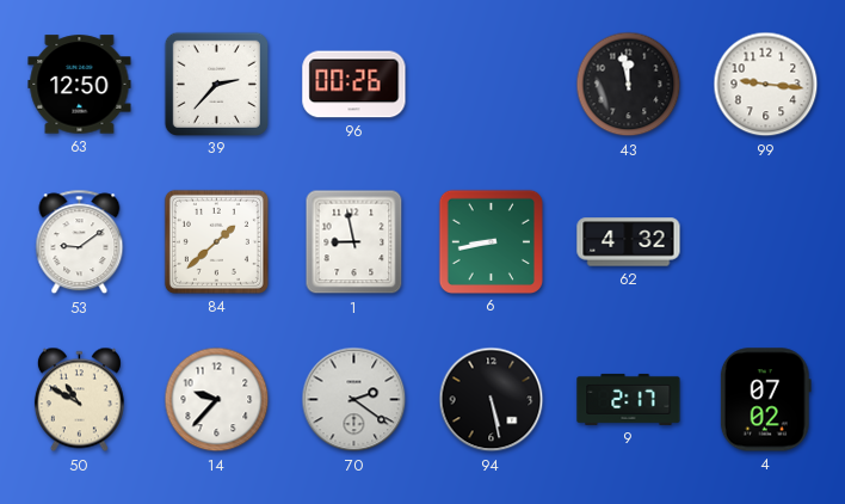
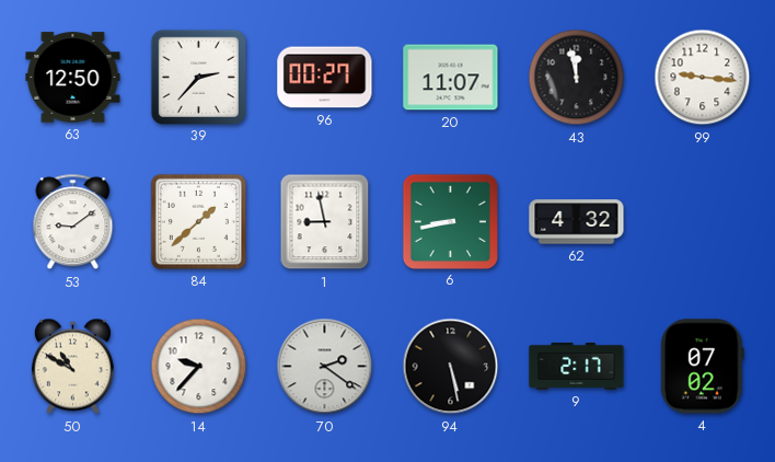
96: 00:26 -> 00:27
20: none -> 11:07
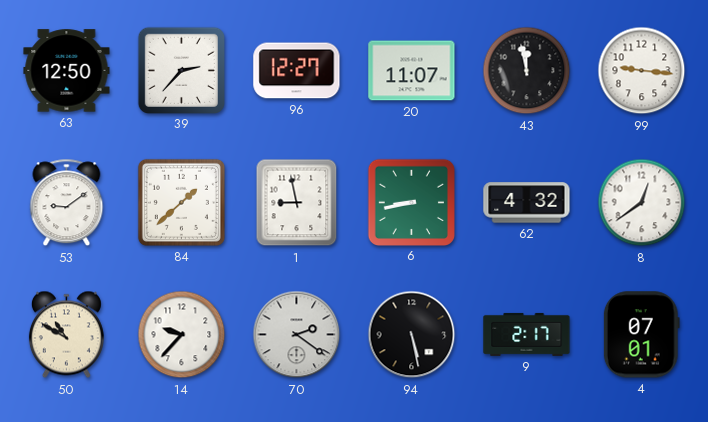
96: 00:27 -> 12:27
8: none -> 12:39
4: 07:02 -> 07:01
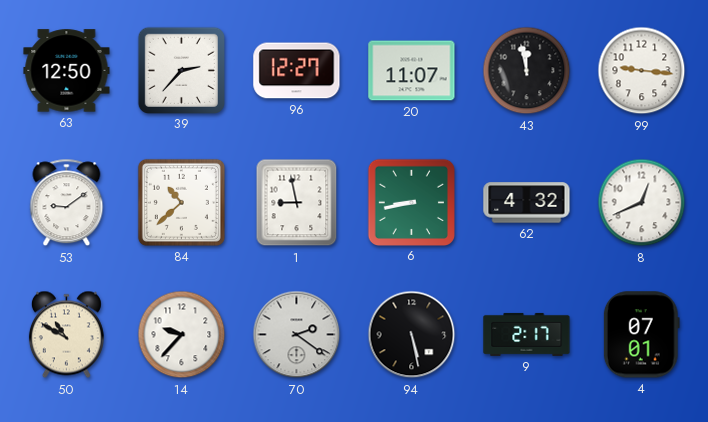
84: 1:38 -> 10:38
8: 12:39 -> 12:41
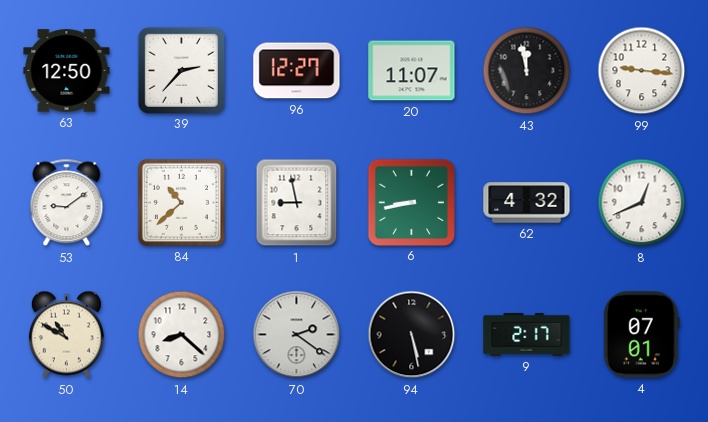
14: 9:37 -> 8:22
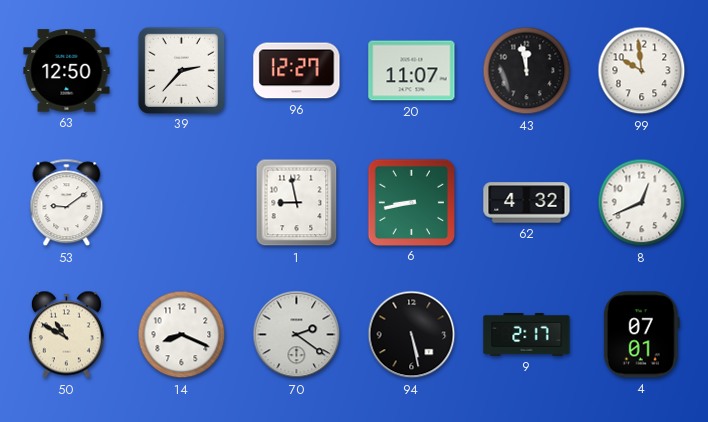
99: 9:16 -> 9:59
84: 10:38 -> none
14: 8:22 -> 8:19
